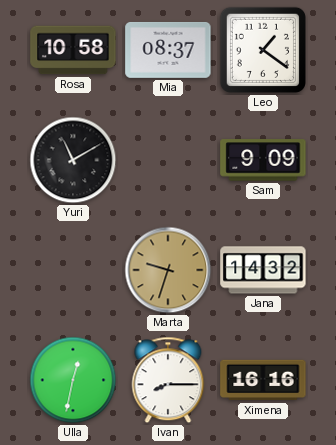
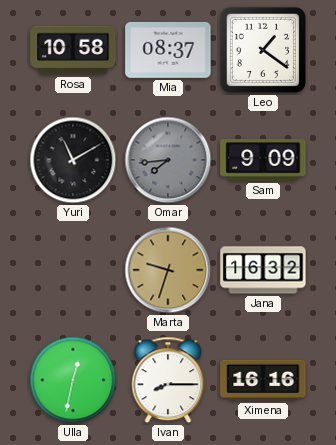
Omar: none -> 7:44
Jana: 14:32 -> 16:32
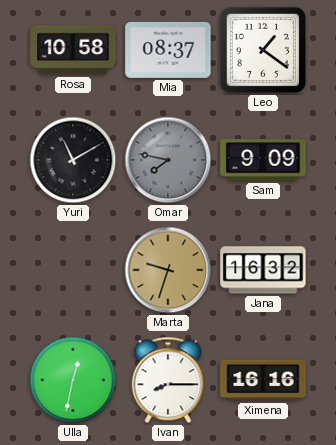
Omar: 7:44 -> 7:47
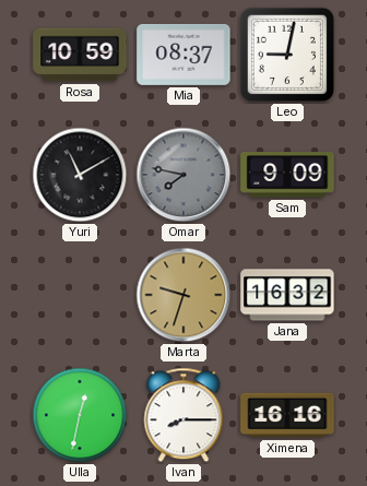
Rosa: 10:58 -> 10:59
Leo: 1:21 -> 9:02
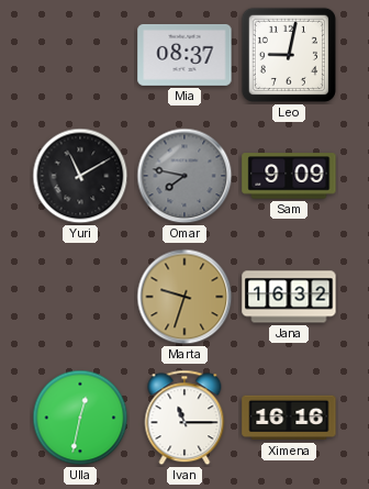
Rosa: 10:59 -> none
Ivan: 8:15 -> 11:15
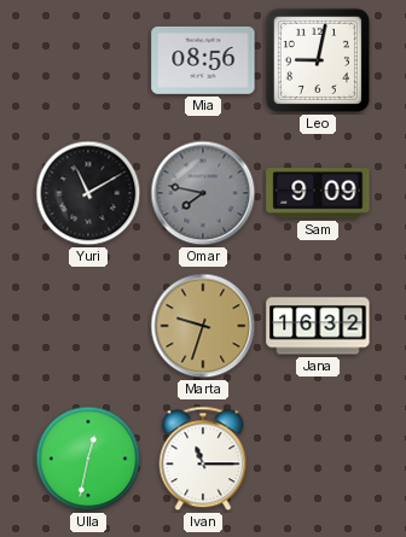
Mia: 08:37 -> 08:56
Ximena: 16:16 -> none
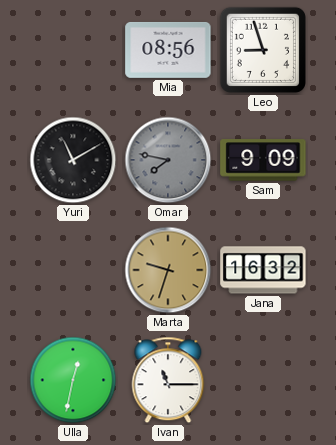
Leo: 9:02 -> 8:57
